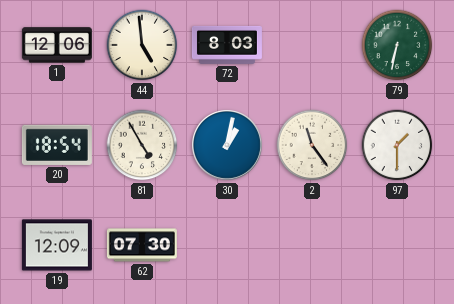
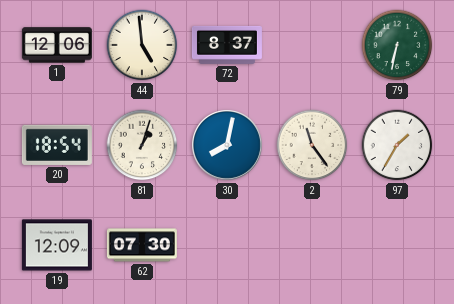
72: 8:03 -> 8:37
81: 4:55 -> 1:03
30: 1:02 -> 8:02
97: 1:30 -> 1:35
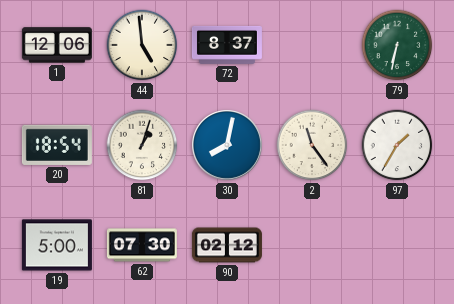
19: 12:09 -> 5:00
90: none -> 02:12
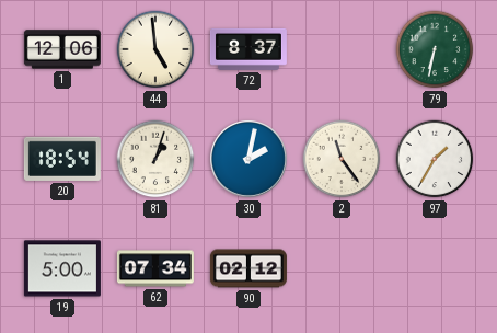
30: 8:02 -> 2:02
62: 07:30 -> 07:34
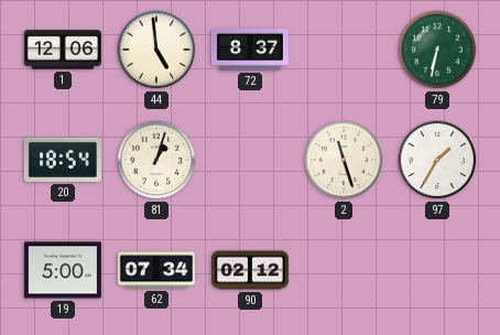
30: 2:02 -> none
2: 11:24 -> 11:27
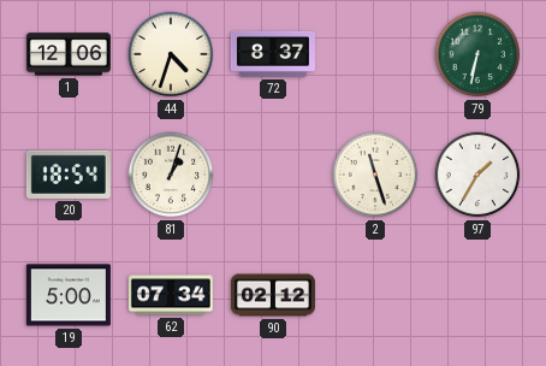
44: 4:59 -> 4:33
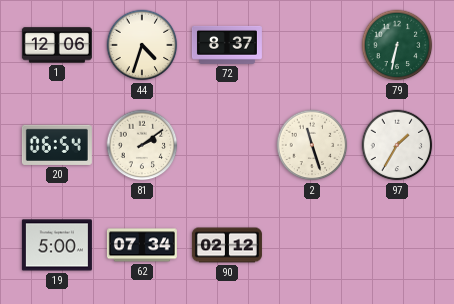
20: 18:54 -> 06:54
81: 1:03 -> 2:09
